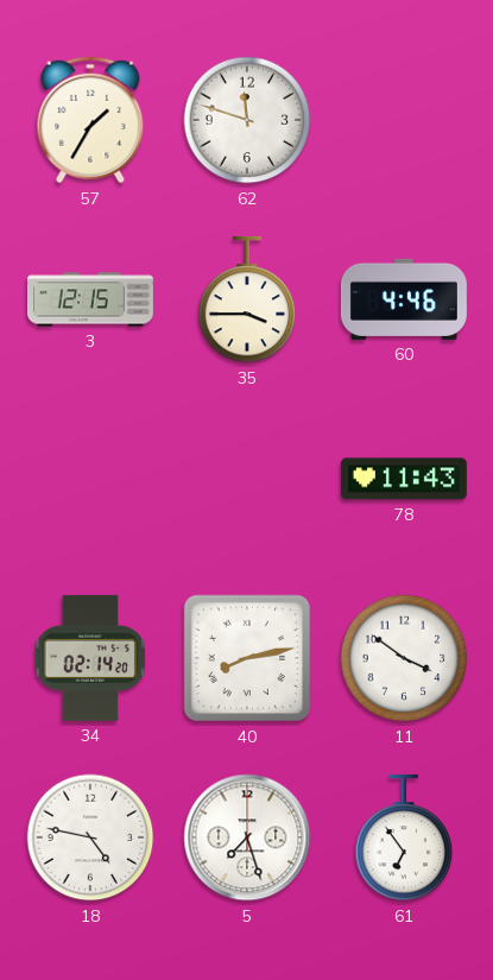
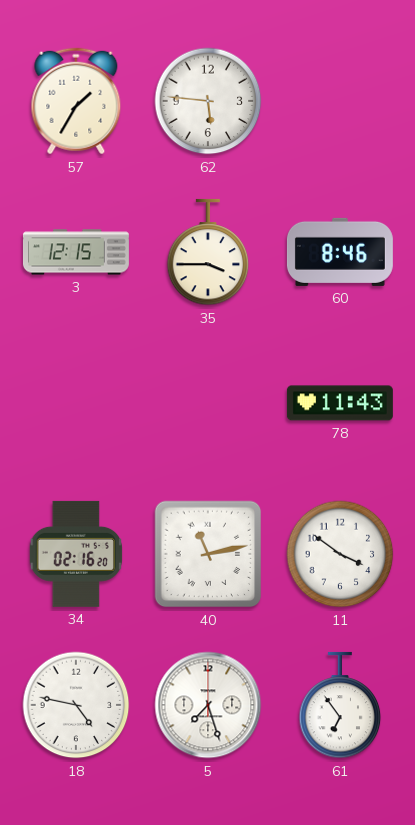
62: 11:48 -> 5:46
60: 4:46 -> 8:46
34: 02:14 -> 02:16
40: 8:13 -> 11:13
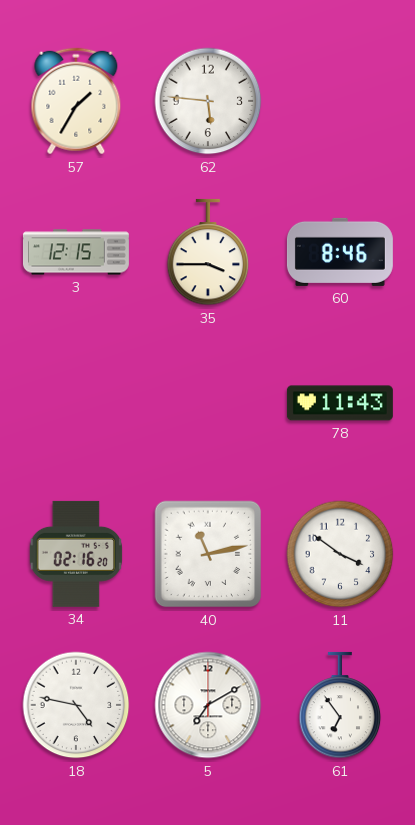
5: 7:27 -> 7:10
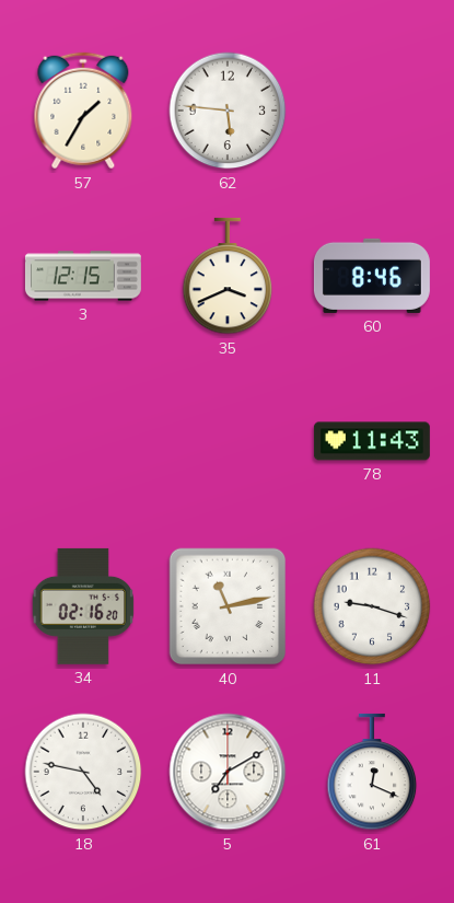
35: 3:45 -> 3:41
11: 3:51 -> 9:18
61: 6:54 -> 12:19
